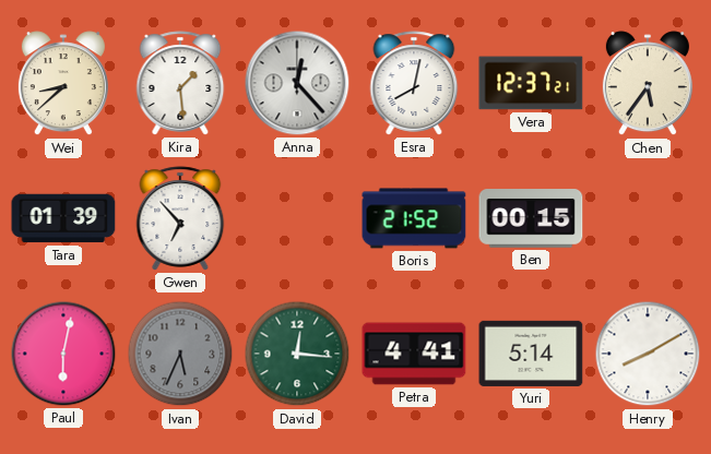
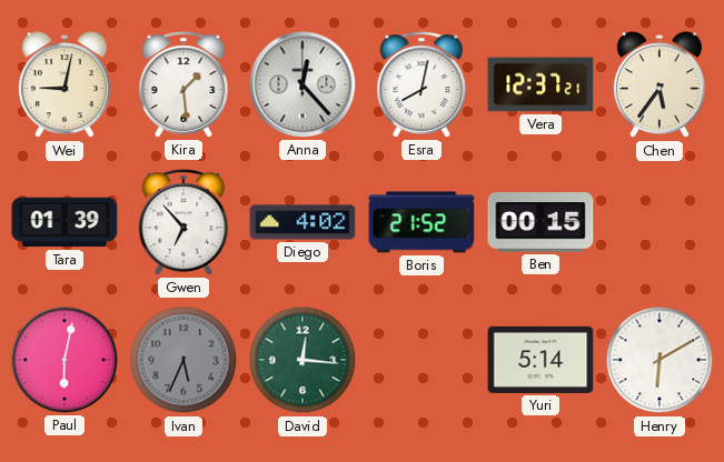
Wei: 8:38 -> 9:02
Diego: none -> 4:02
Petra: 4:41 -> none
Henry: 8:10 -> 6:10
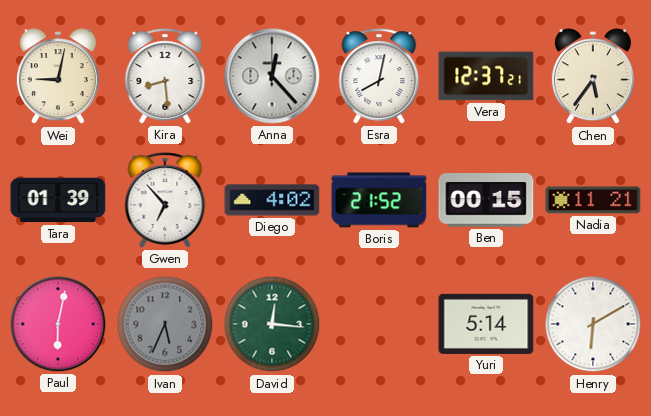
Kira: 1:29 -> 8:29
Nadia: none -> 11:21
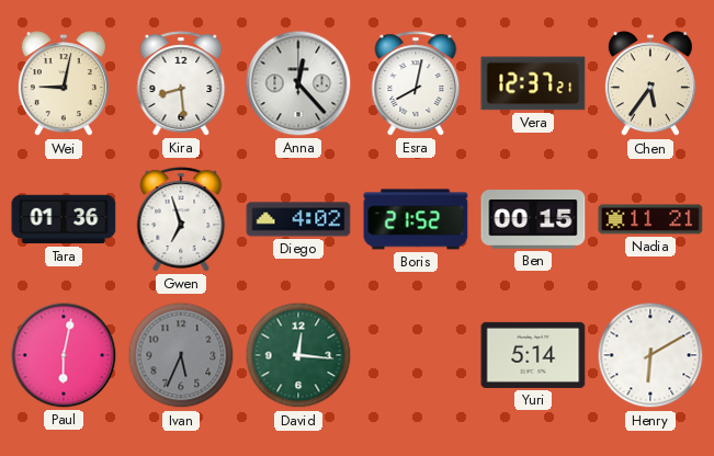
Tara: 01:39 -> 01:36
Gwen: 6:53 -> 6:57
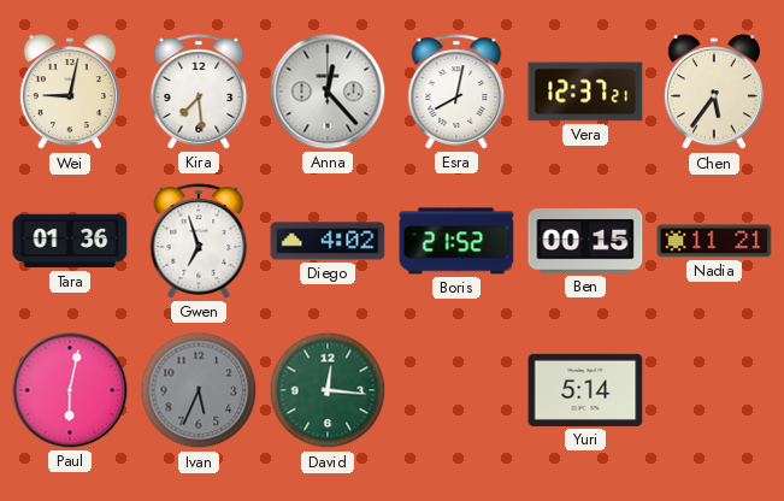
Kira: 8:29 -> 7:29
Henry: 6:10 -> none
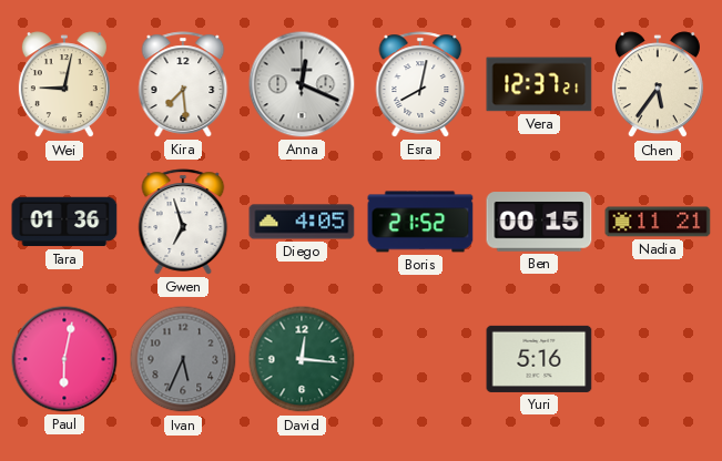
Anna: 12:23 -> 12:19
Diego: 4:02 -> 4:05
Yuri: 5:14 -> 5:16
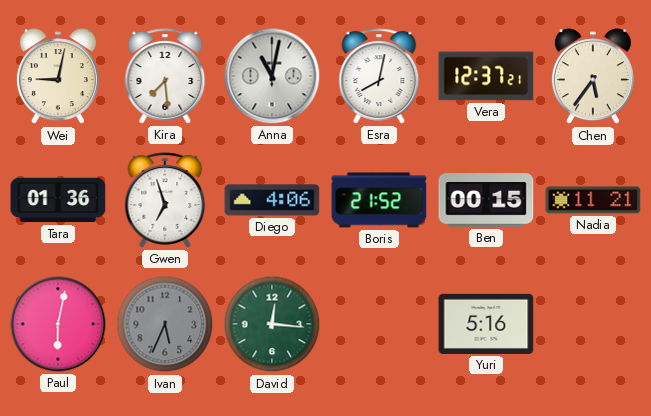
Anna: 12:19 -> 11:02
Diego: 4:05 -> 4:06
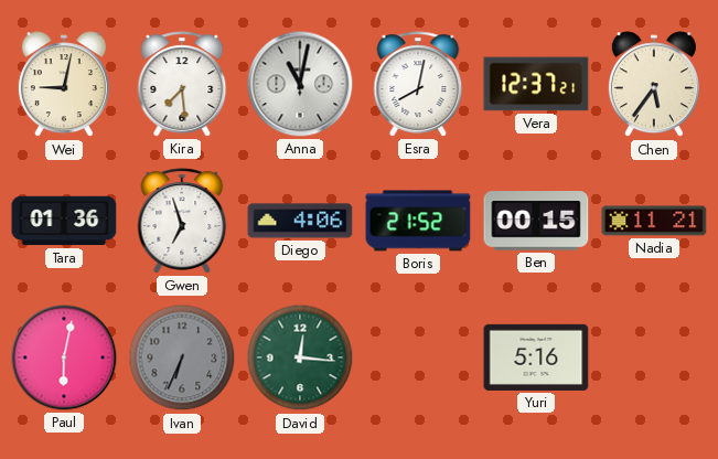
Ivan: 5:34 -> 6:34
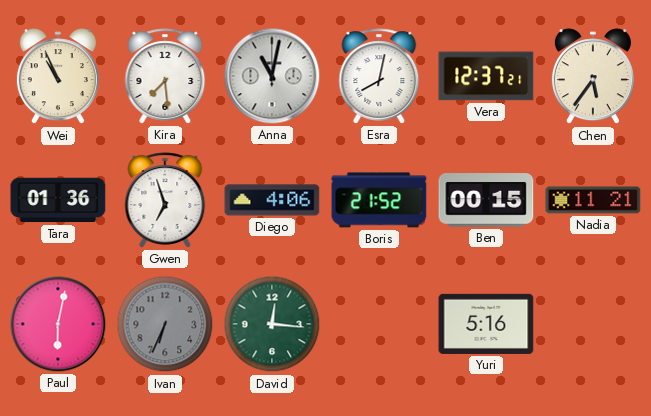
Wei: 9:02 -> 10:56
